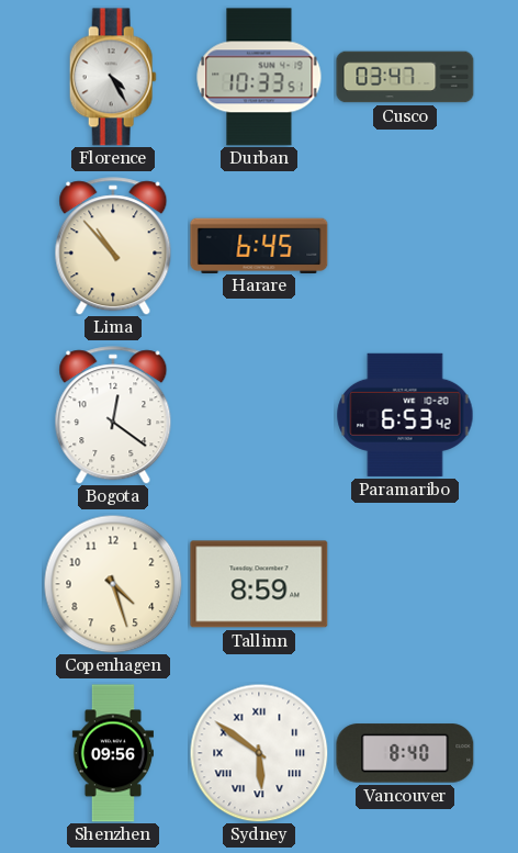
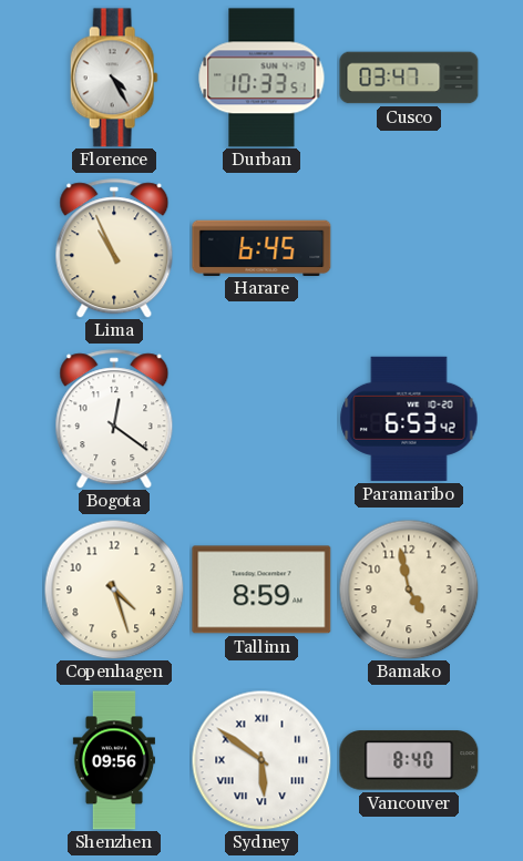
Lima: 10:53 -> 10:56
Bamako: none -> 4:58
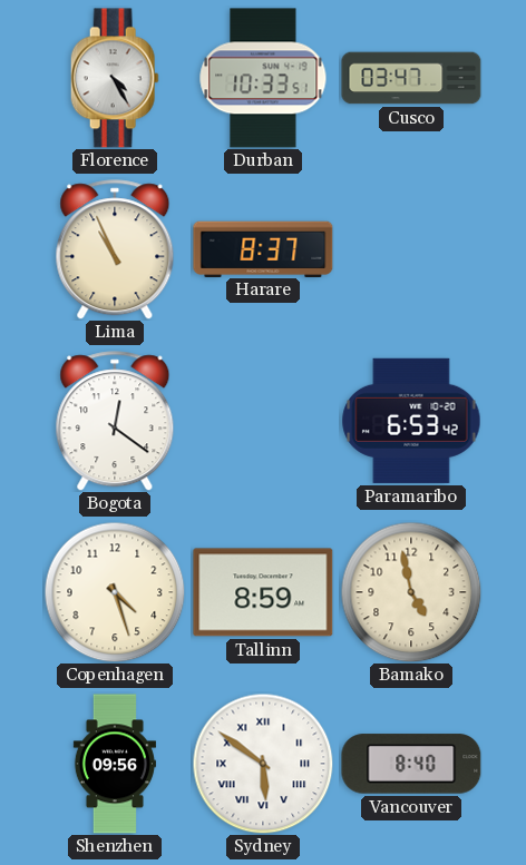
Harare: 6:45 -> 8:37
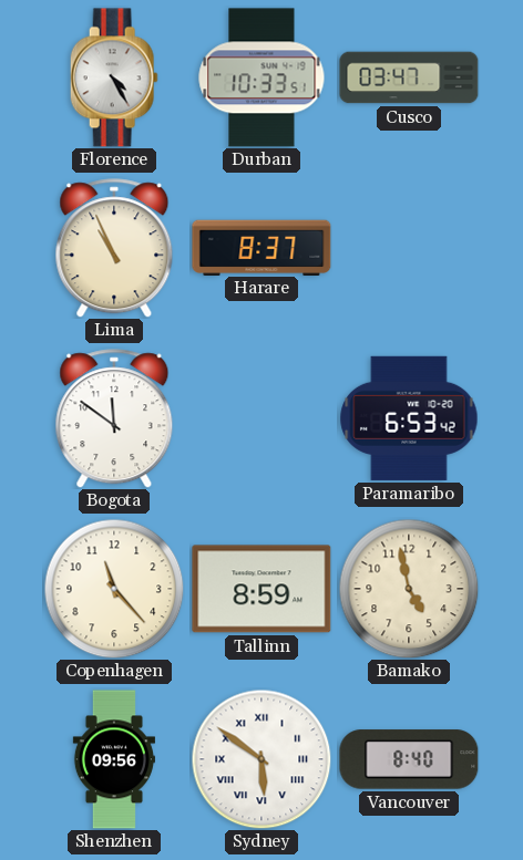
Bogota: 12:21 -> 11:51
Copenhagen: 4:27 -> 11:23
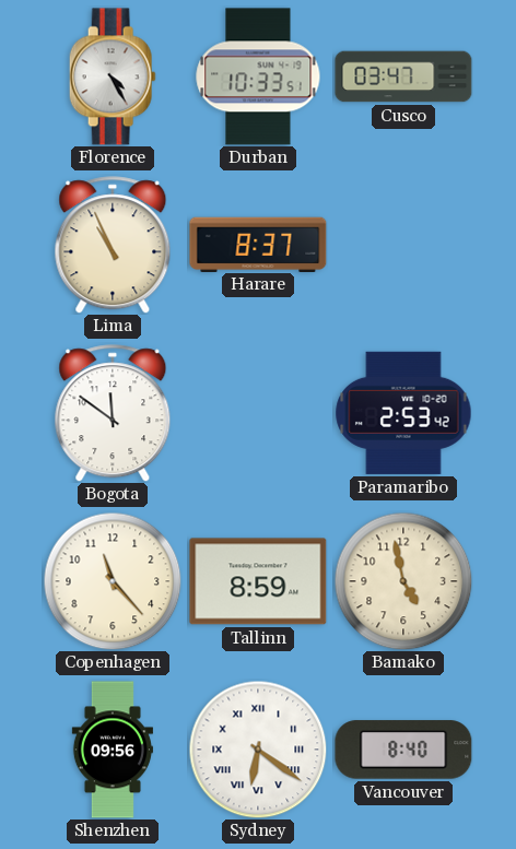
Paramaribo: 6:53 -> 2:53
Sydney: 5:51 -> 6:21
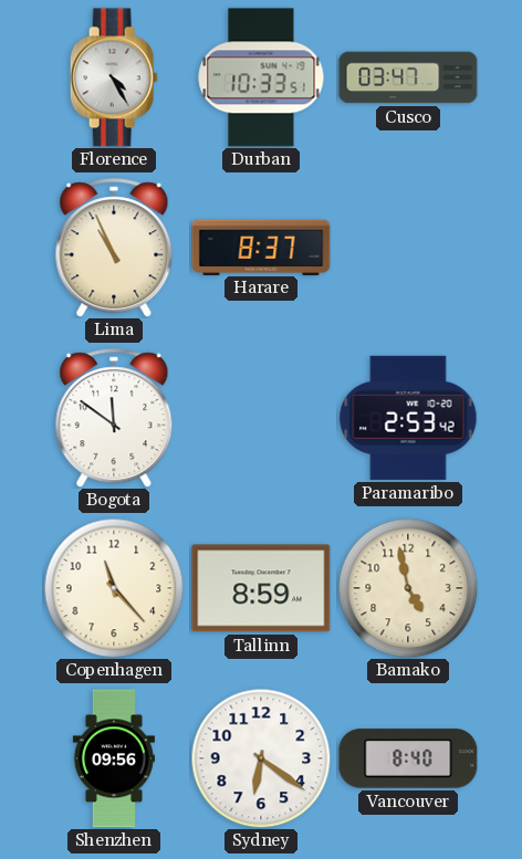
Sydney numerals: Roman -> Arabic
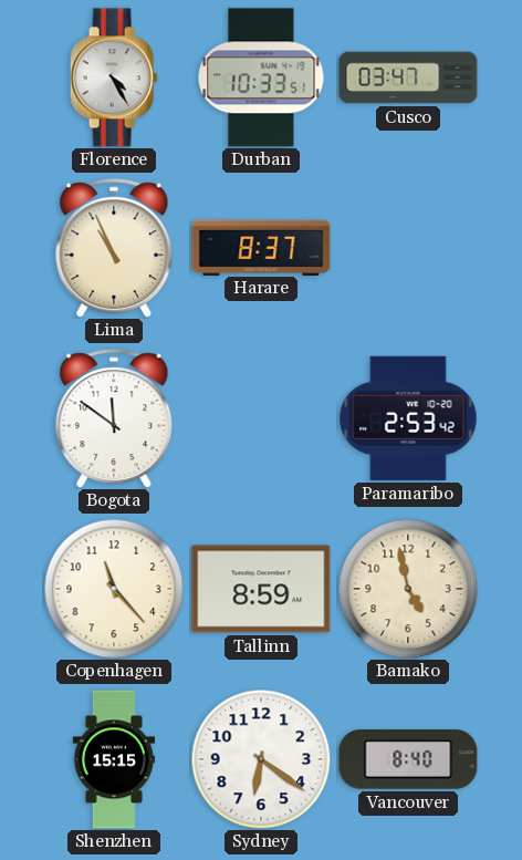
Shenzhen: 09:56 -> 15:15
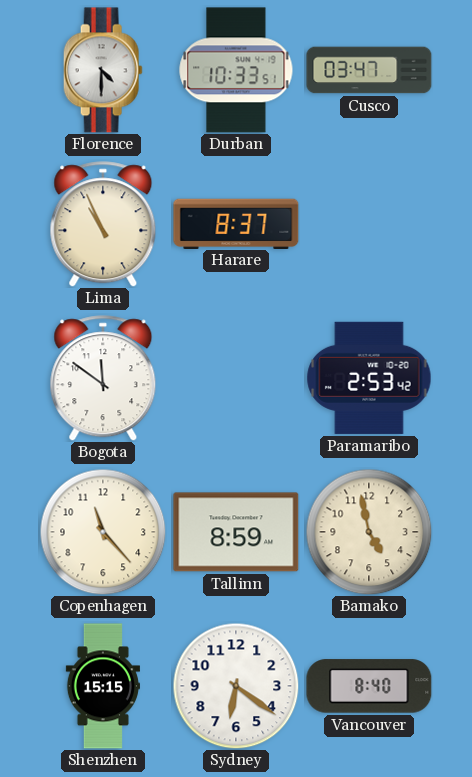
Florence: 4:25 -> 4:30
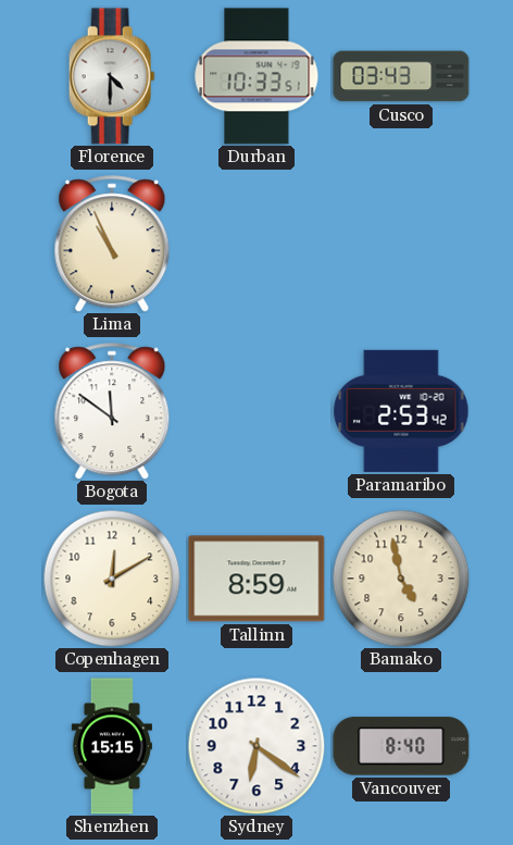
Cusco: 03:47 -> 03:43
Harare: 8:37 -> none
Copenhagen: 11:23 -> 12:10
